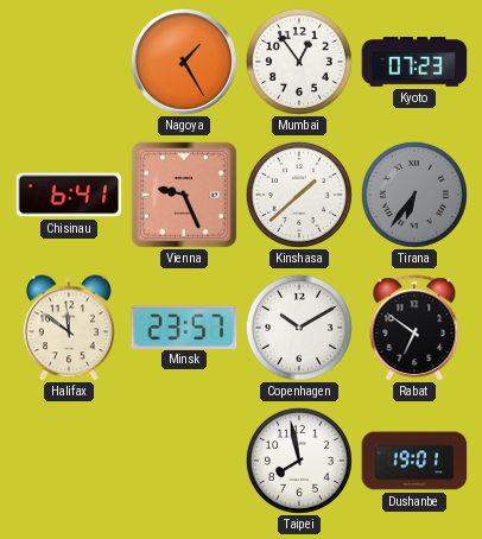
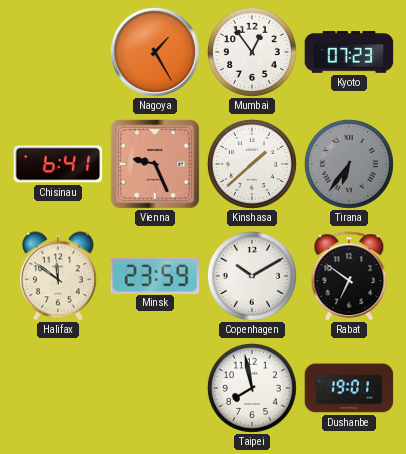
Minsk: 23:57 -> 23:59
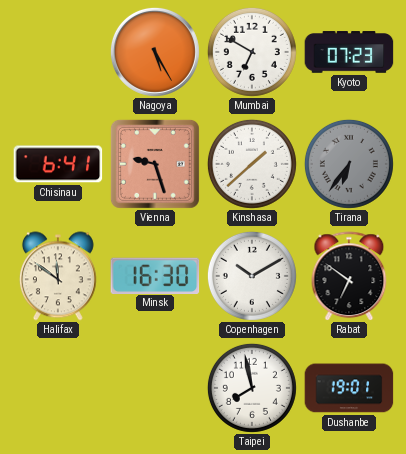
Nagoya: 1:25 -> 5:25
Mumbai: 12:54 -> 6:50
Vienna: 9:26 -> 9:27
Minsk: 23:59 -> 16:30
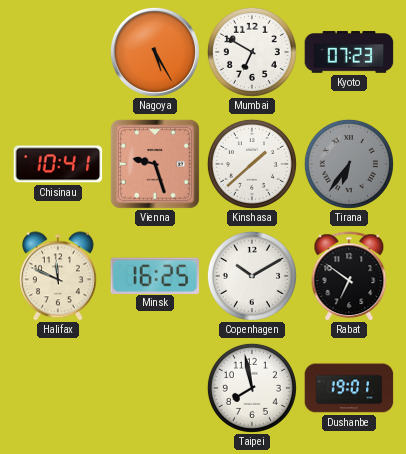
Chisinau: 6:41 -> 10:41
Halifax: 11:51 -> 11:49
Minsk: 16:30 -> 16:25
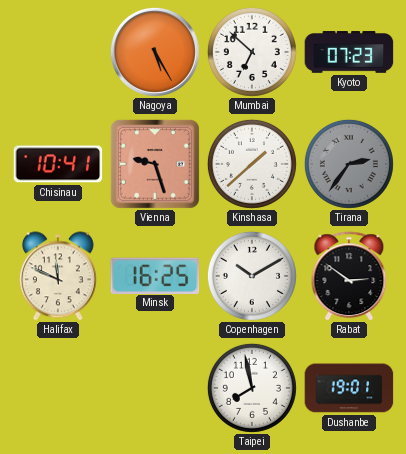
Mumbai: 6:50 -> 6:52
Tirana: 6:36 -> 2:36
Rabat: 6:51 -> 2:51
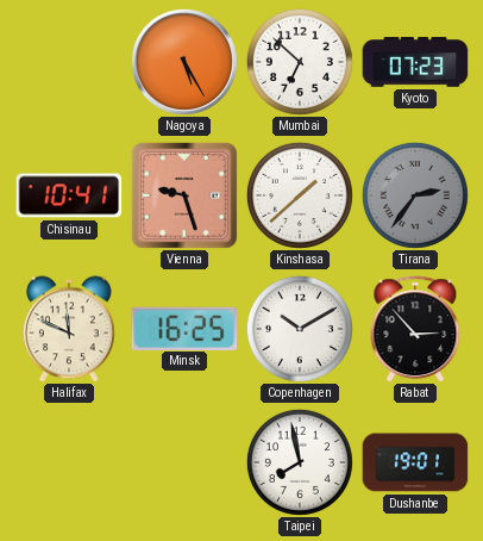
Rabat: 2:51 -> 2:53
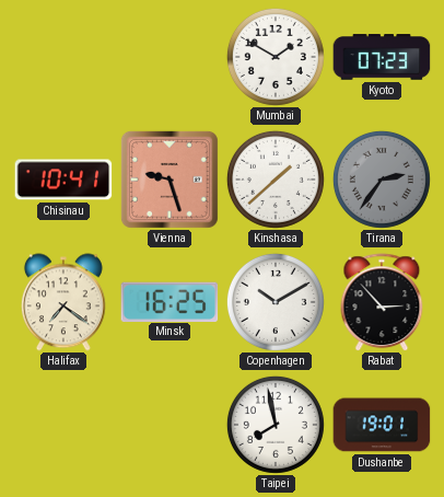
Nagoya: 5:25 -> none
Mumbai: 6:52 -> 1:50
Halifax: 11:49 -> 7:21
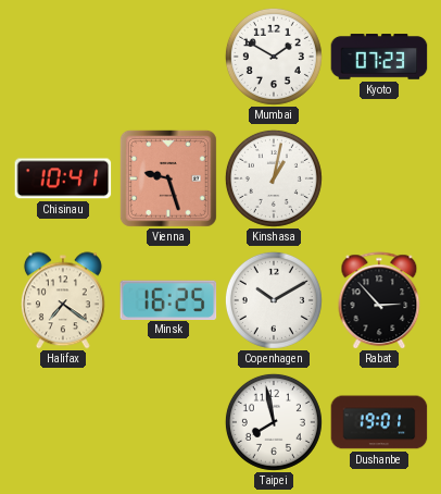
Kinshasa: 1:38 -> 1:02
Tirana: 2:36 -> none
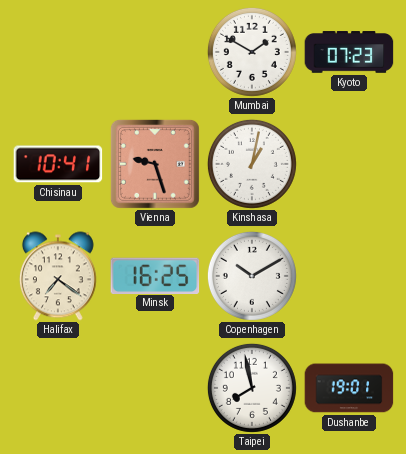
Rabat: 2:53 -> none
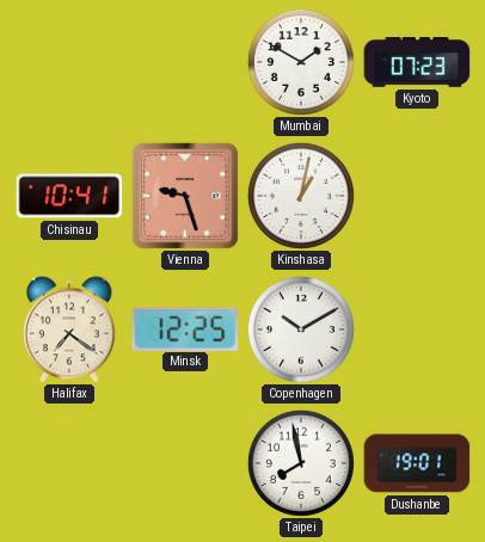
Minsk: 16:25 -> 12:25
